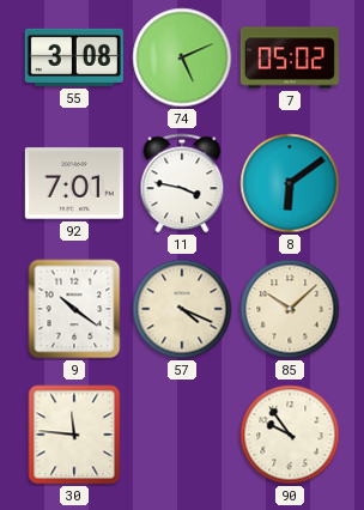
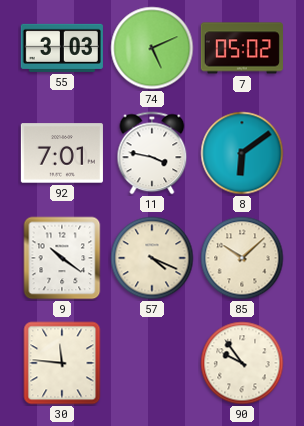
55: 3:08 -> 3:03
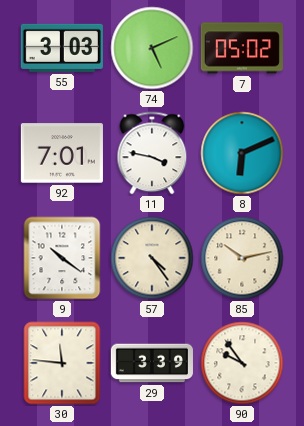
8: 6:09 -> 6:11
57: 4:19 -> 4:24
85: 10:08 -> 10:13
29: none -> 3:39
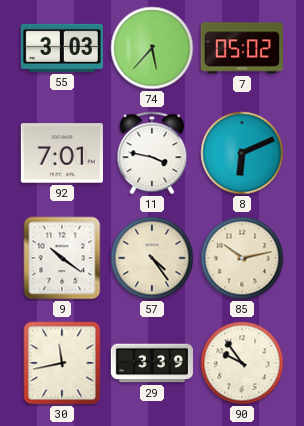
74: 5:11 -> 5:37
30: 11:46 -> 11:43
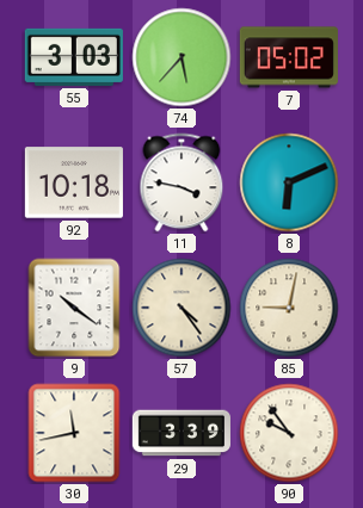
92: 7:01 -> 10:18
85: 10:13 -> 9:02
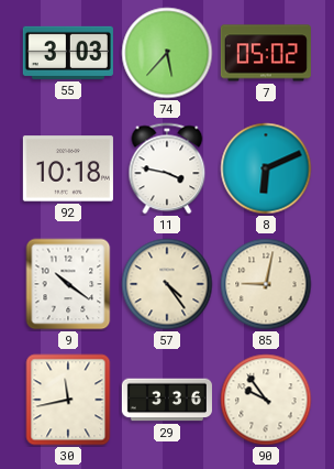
29: 3:39 -> 3:36
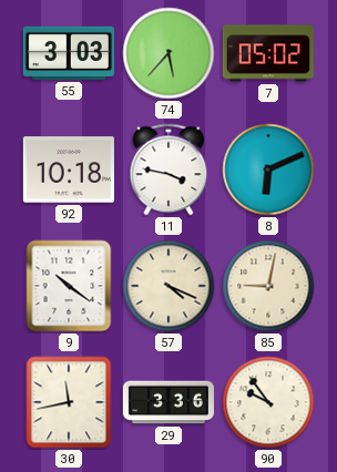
57: 4:24 -> 4:19
